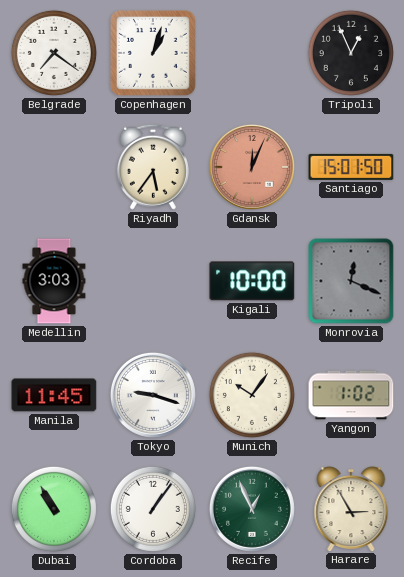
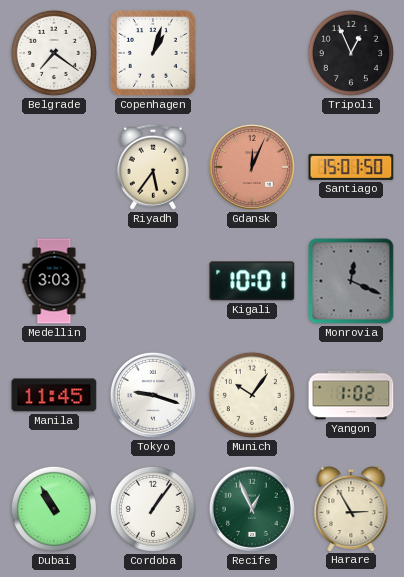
Kigali: 10:00 -> 10:01
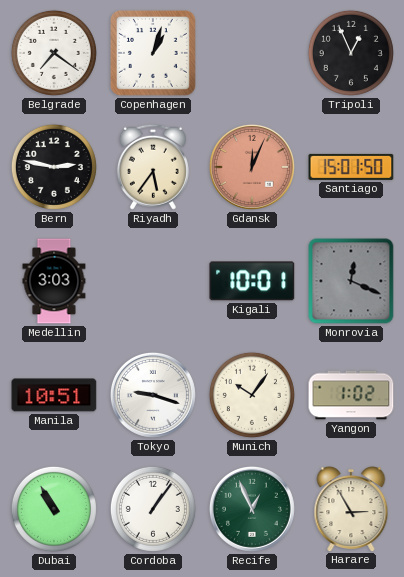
Bern: none -> 2:47
Manila: 11:45 -> 10:51
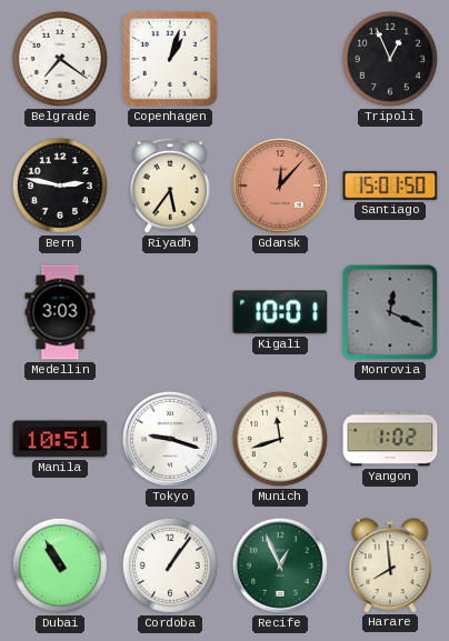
Gdansk: 12:04 -> 12:07
Munich: 10:06 -> 11:42
Harare: 2:55 -> 7:59
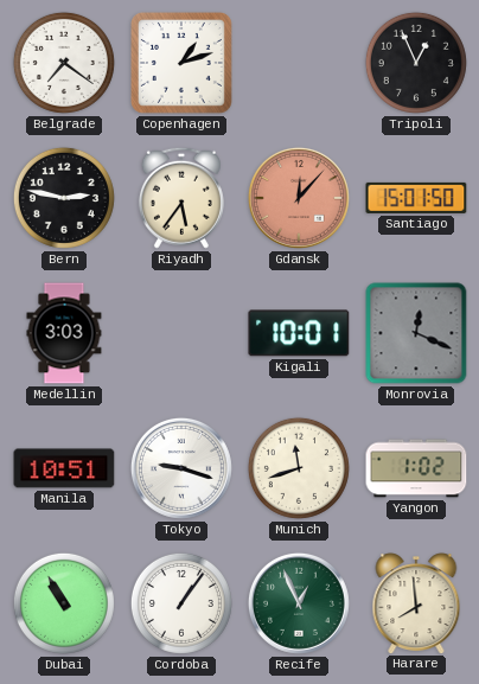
Copenhagen: 1:03 -> 1:12
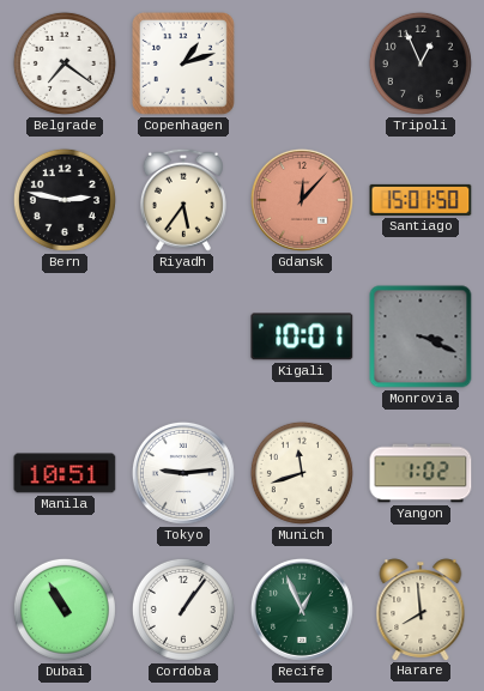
Medellin: 3:03 -> none
Monrovia: 12:19 -> 3:19
Tokyo: 9:18 -> 9:14
